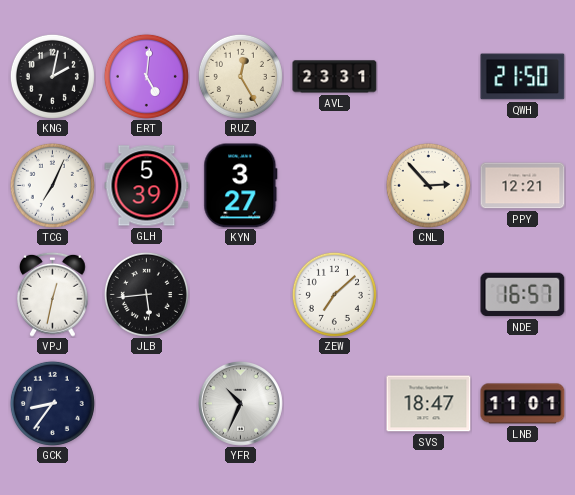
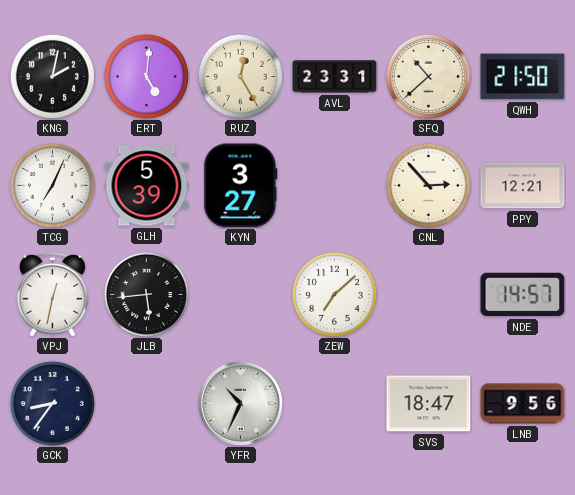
SFQ: none -> 10:38
NDE: 16:57 -> 14:57
LNB: 11:01 -> 9:56
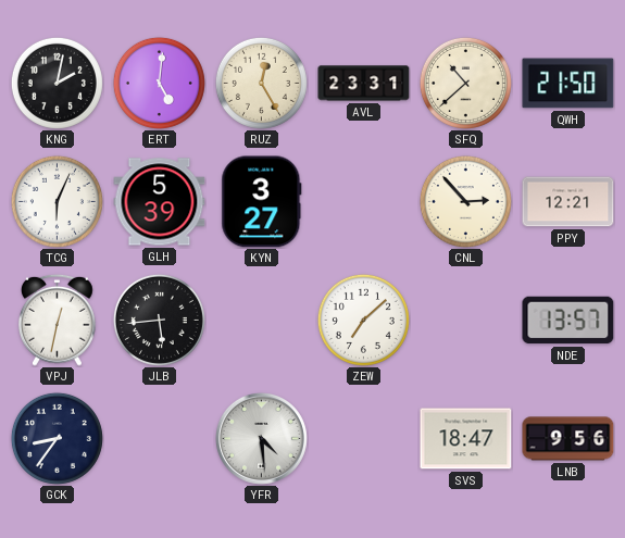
TCG: 7:04 -> 6:04
NDE: 14:57 -> 13:57
YFR: 10:34 -> 4:29
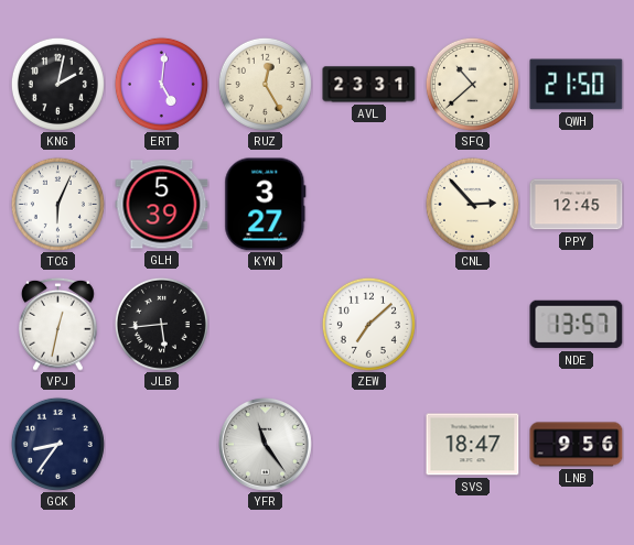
PPY: 12:21 -> 12:45
YFR: 4:29 -> 11:24
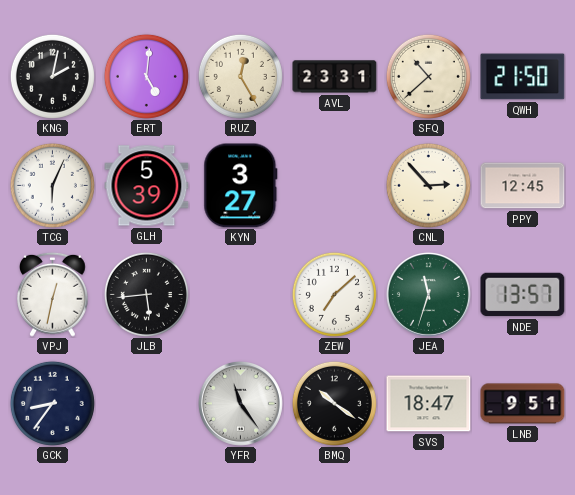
JEA: none -> 11:33
BMQ: none -> 10:21
LNB: 9:56 -> 9:51
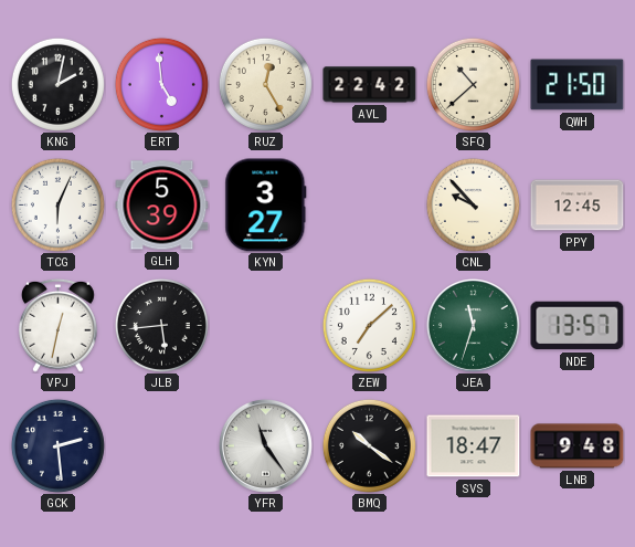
ERT: 5:01 -> 4:59
AVL: 23:31 -> 22:42
CNL: 2:53 -> 9:53
GCK: 8:36 -> 2:29
LNB: 9:51 -> 9:48
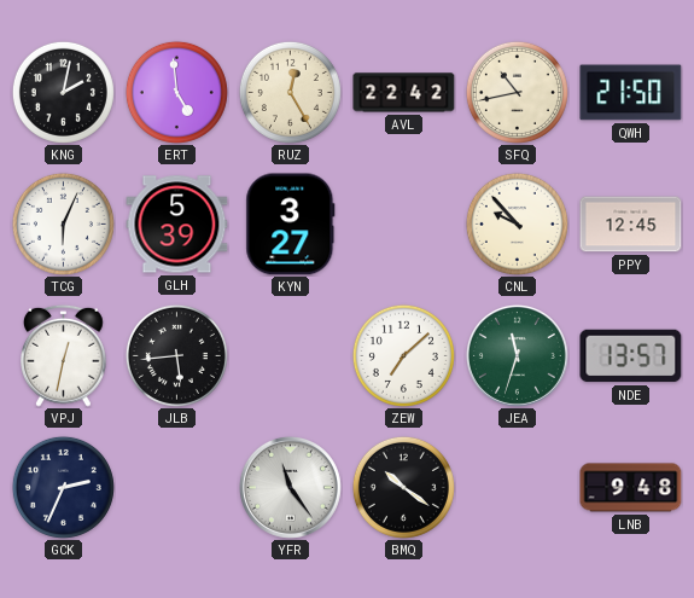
SFQ: 10:38 -> 10:43
GCK: 2:29 -> 2:34
SVS: 18:47 -> none
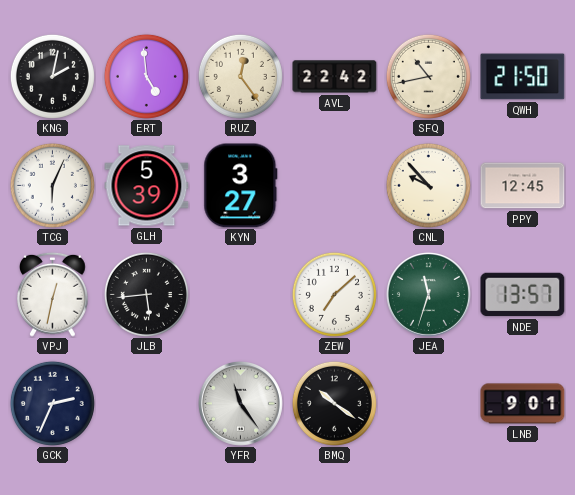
RUZ: 12:25 -> 12:24
LNB: 9:48 -> 9:01
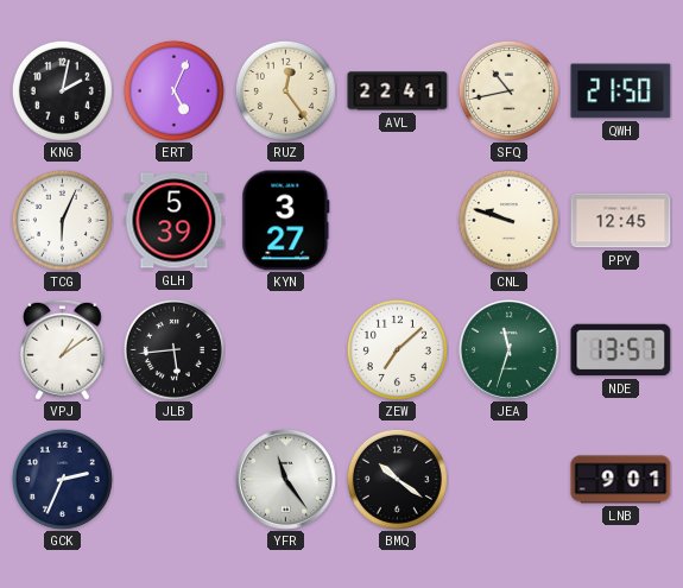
ERT: 4:59 -> 5:04
AVL: 22:42 -> 22:41
CNL: 9:53 -> 9:48
VPJ: 12:32 -> 1:09
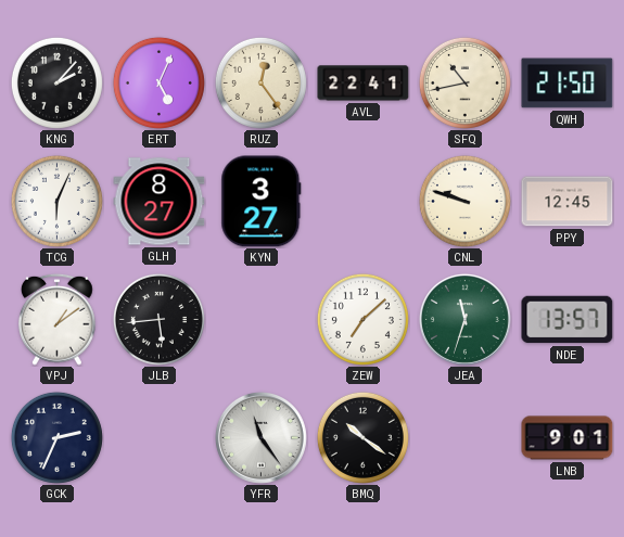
KNG: 2:02 -> 2:07
GLH: 5:39 -> 8:27
